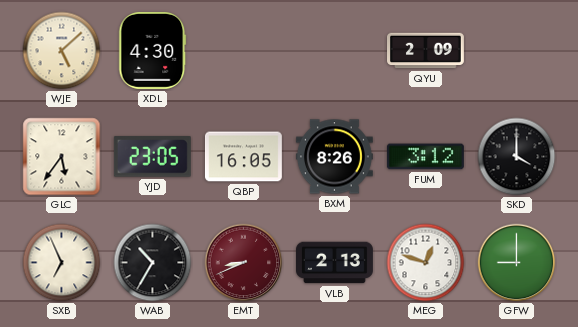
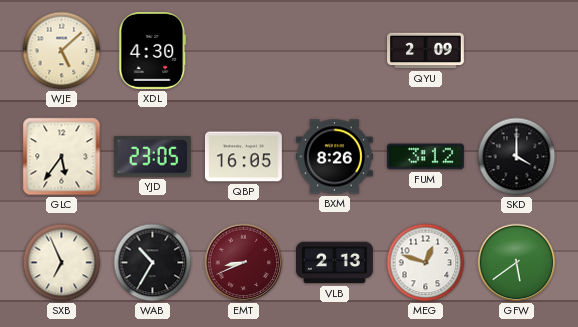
GFW: 9:00 -> 5:39
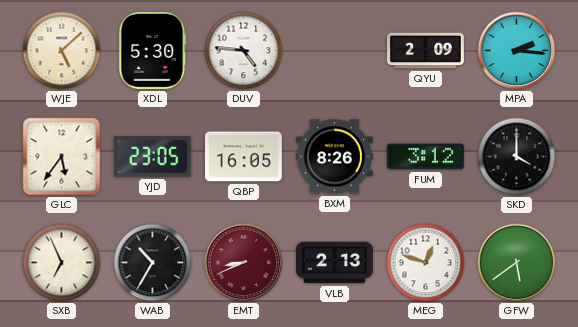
XDL: 4:30 -> 5:30
DUV: none -> 4:46
MPA: none -> 2:16
